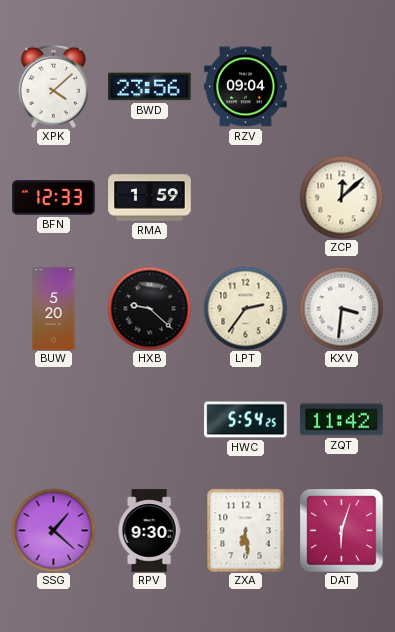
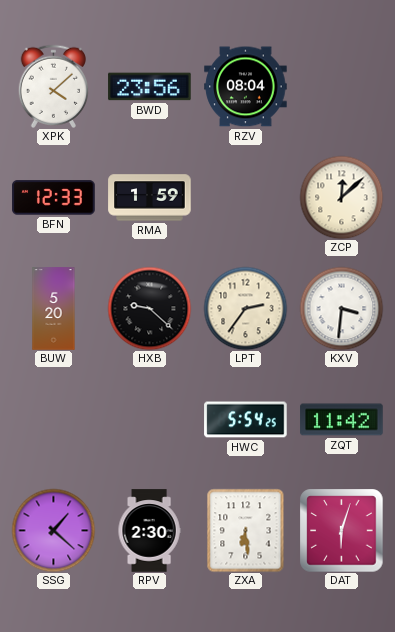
RZV: 09:04 -> 08:04
RPV: 9:30 -> 2:30
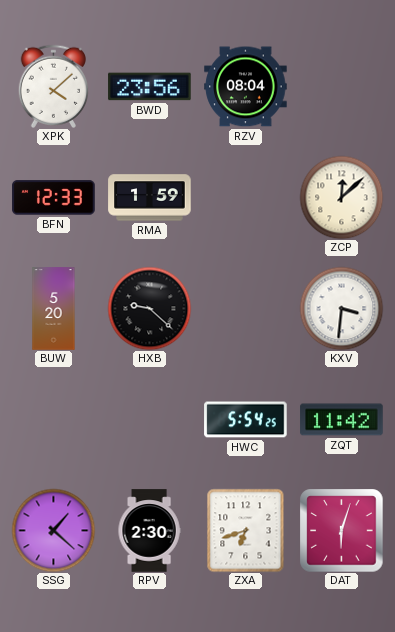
LPT: 2:36 -> none
ZXA: 6:29 -> 6:42
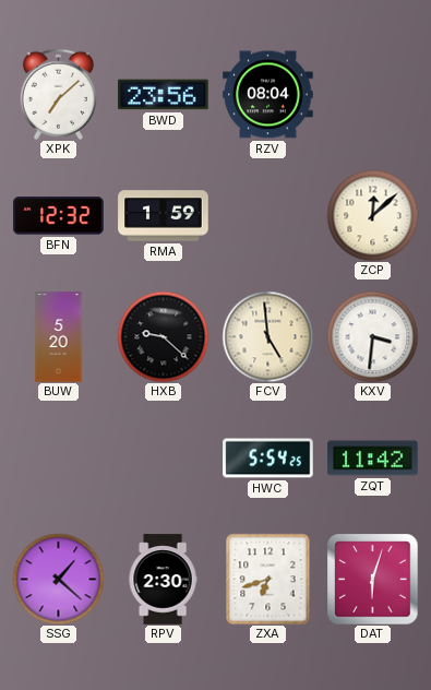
XPK: 4:08 -> 7:08
BFN: 12:33 -> 12:32
FCV: none -> 4:59
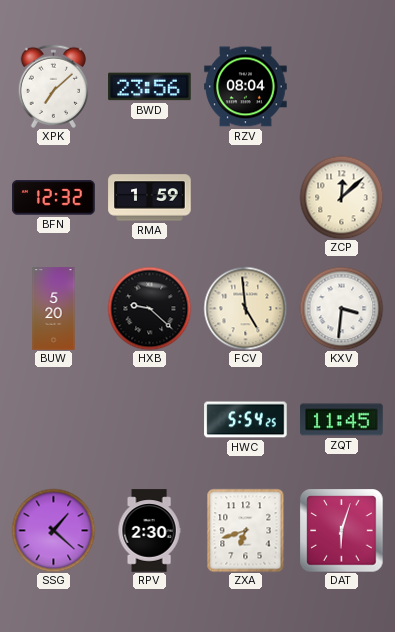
ZQT: 11:42 -> 11:45
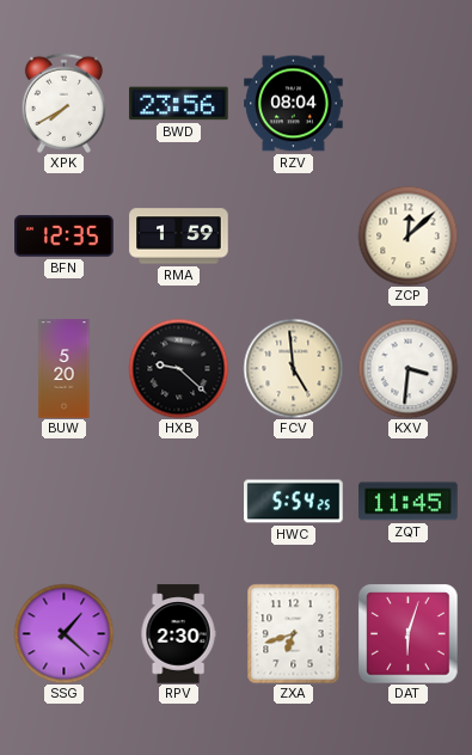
XPK: 7:08 -> 7:40
BFN: 12:32 -> 12:35
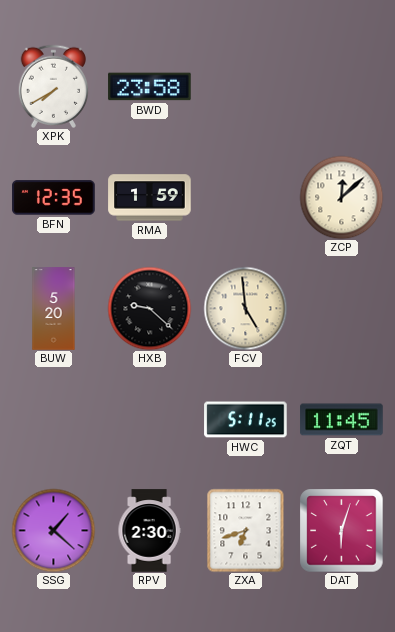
BWD: 23:56 -> 23:58
RZV: 08:04 -> none
KXV: 3:31 -> none
HWC: 5:54 -> 5:11
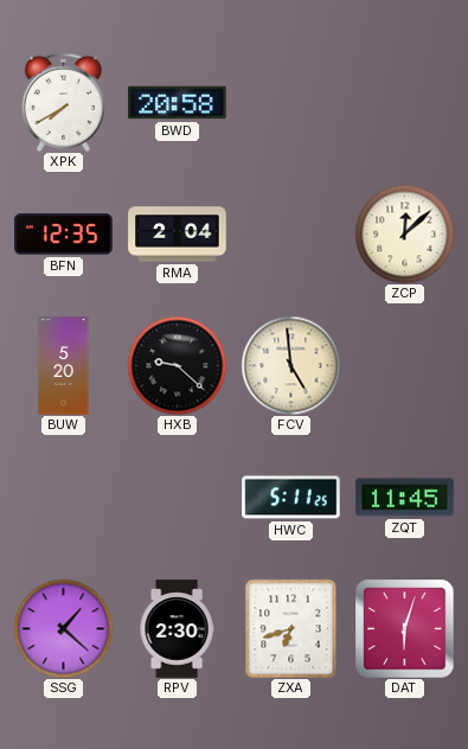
BWD: 23:58 -> 20:58
RMA: 1:59 -> 2:04
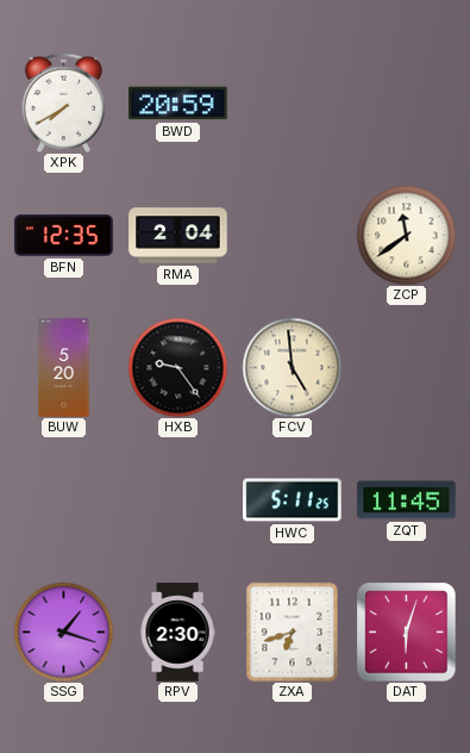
BWD: 20:58 -> 20:59
ZCP: 12:08 -> 11:39
HXB: 9:22 -> 9:24
SSG: 1:22 -> 1:18
